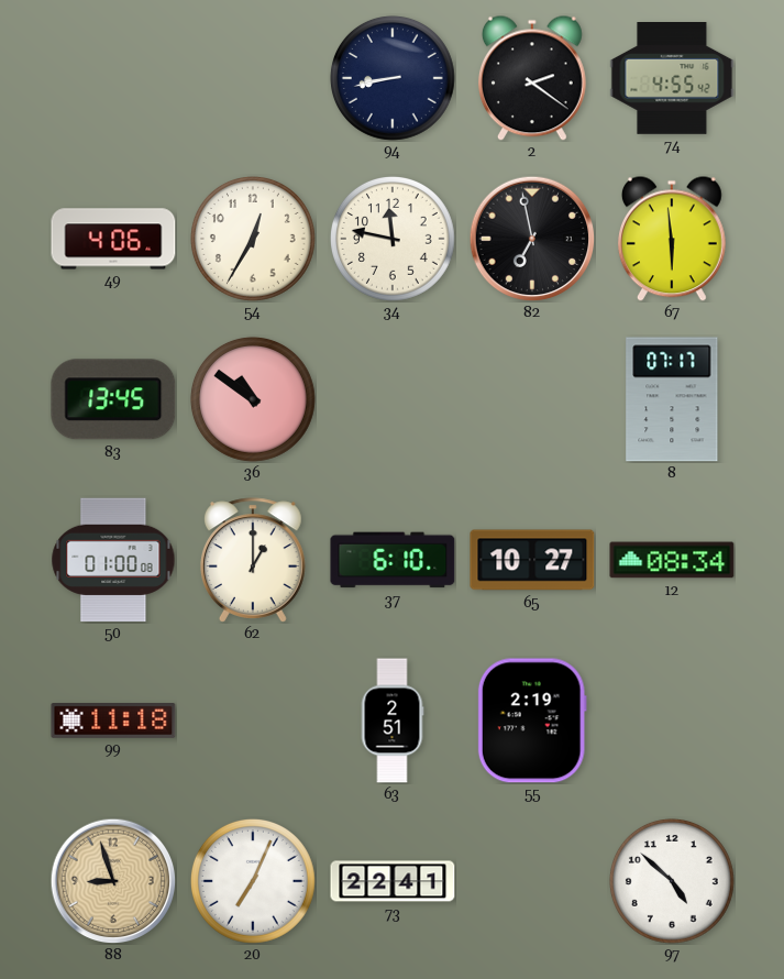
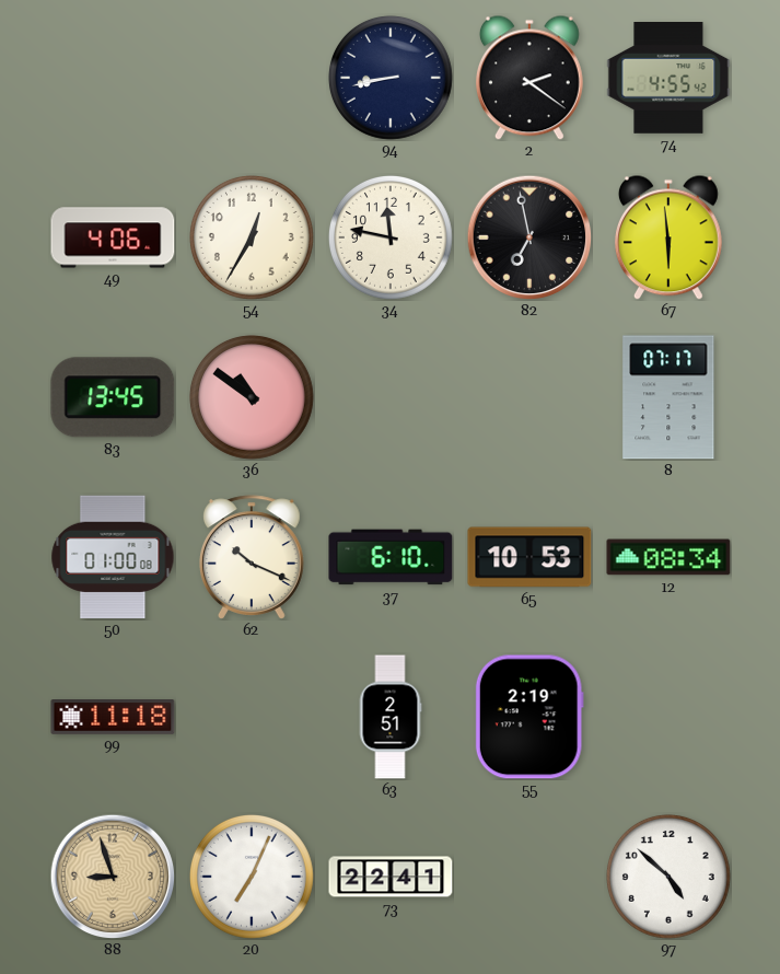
62: 1:00 -> 10:19
65: 10:27 -> 10:53
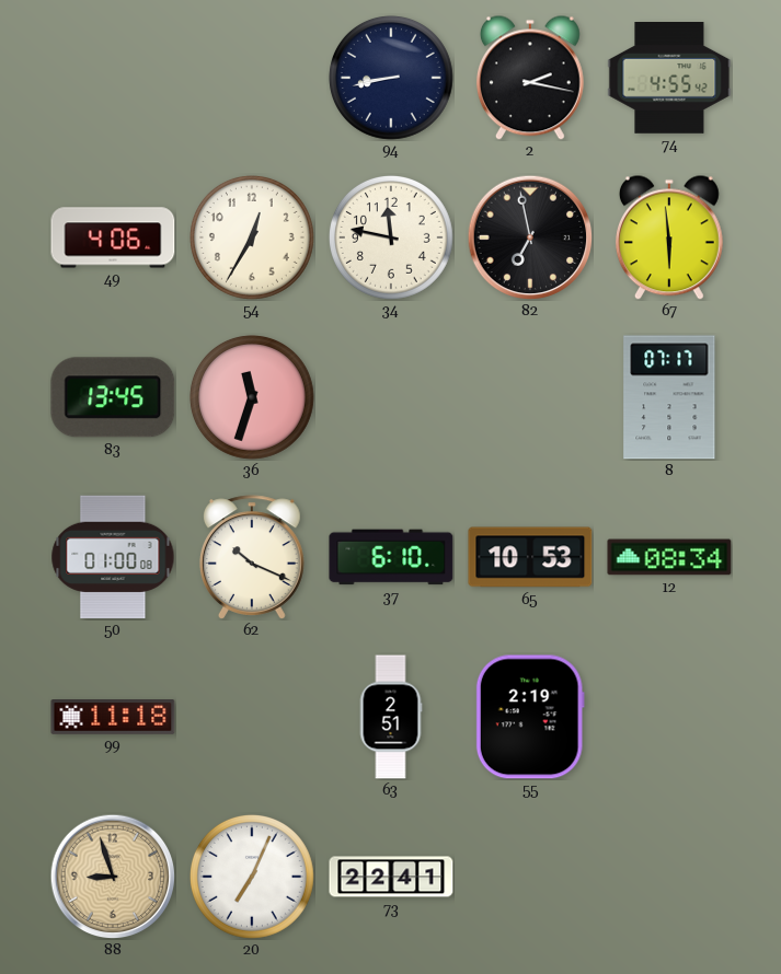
2: 2:21 -> 2:17
36: 10:51 -> 11:33
97: 4:52 -> none
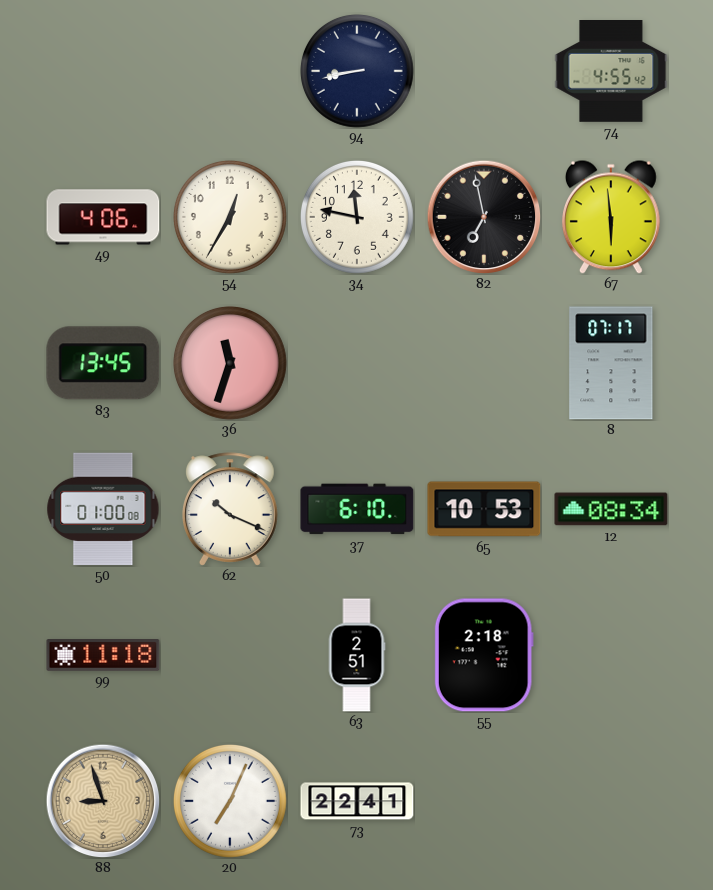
2: 2:17 -> none
55: 2:19 -> 2:18
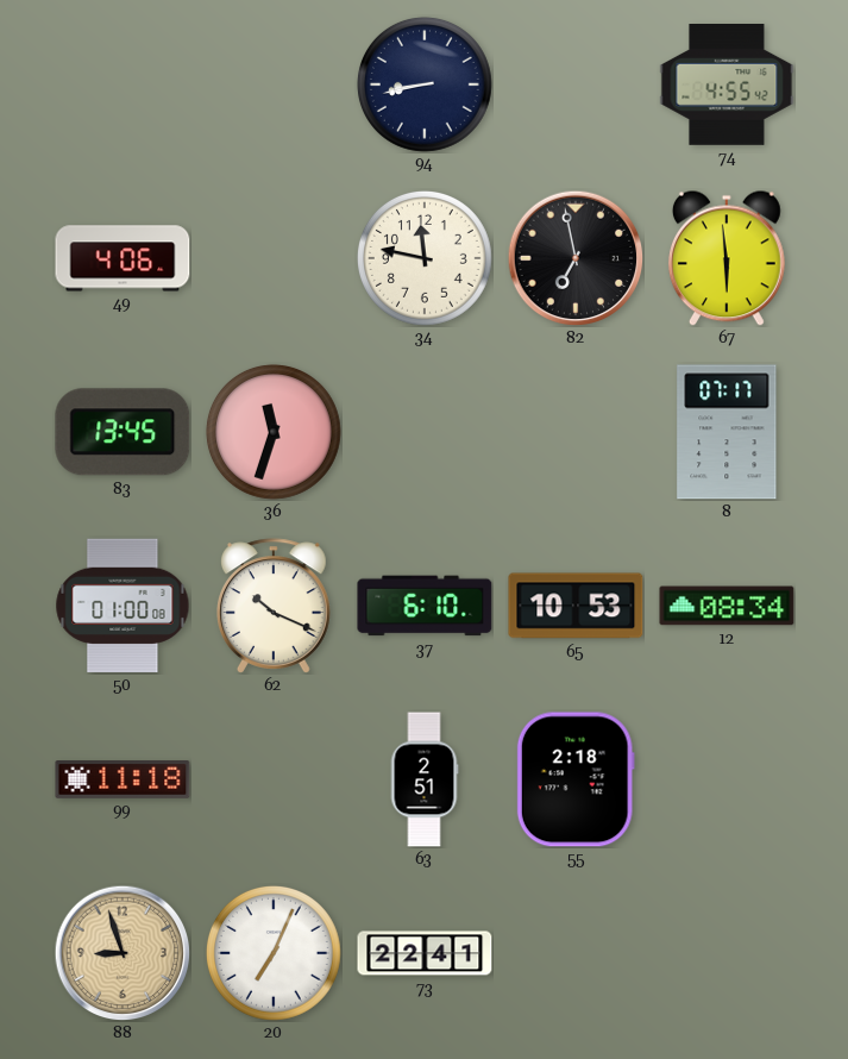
54: 12:35 -> none
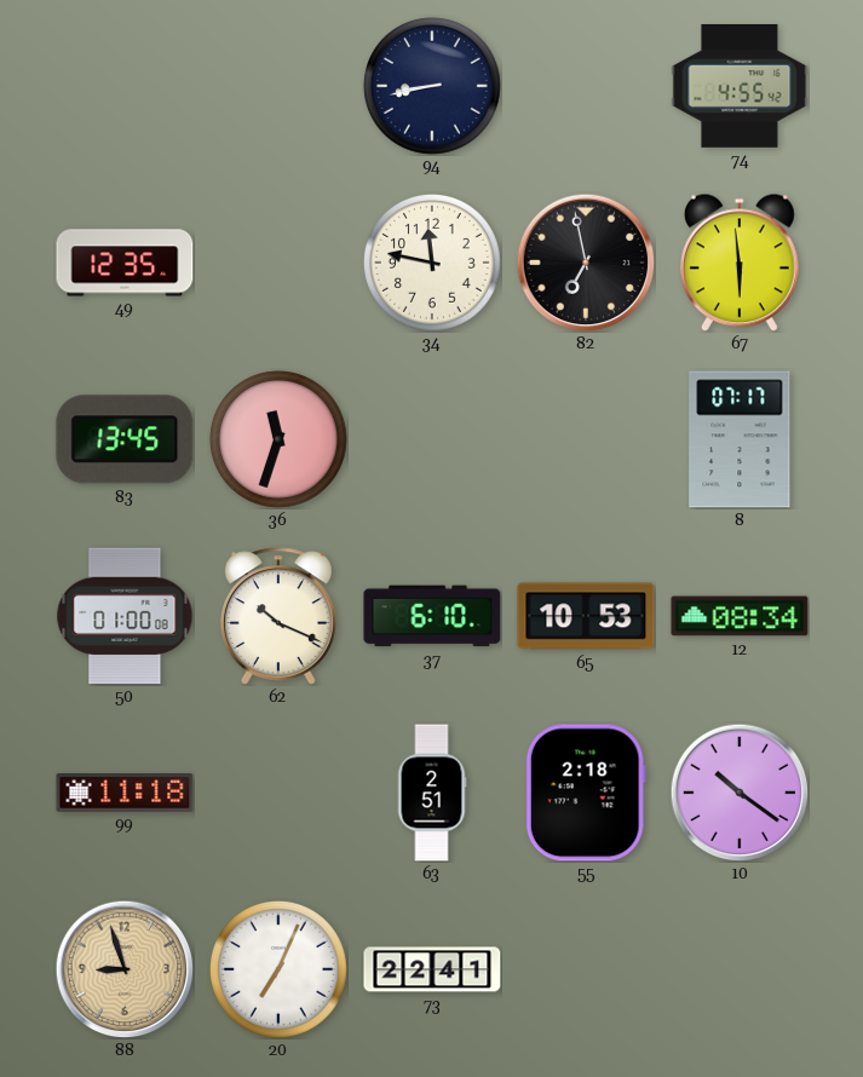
49: 4:06 -> 12:35
10: none -> 10:21
